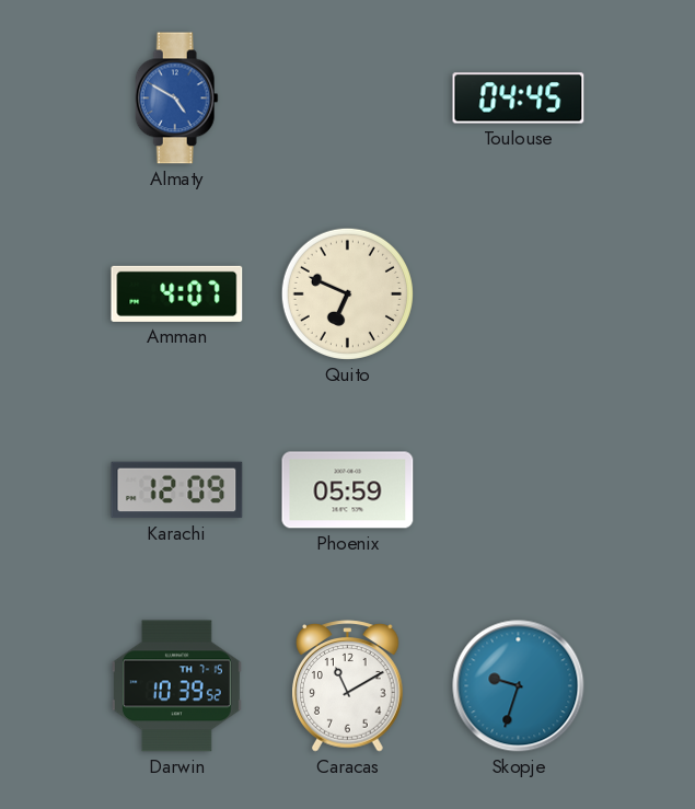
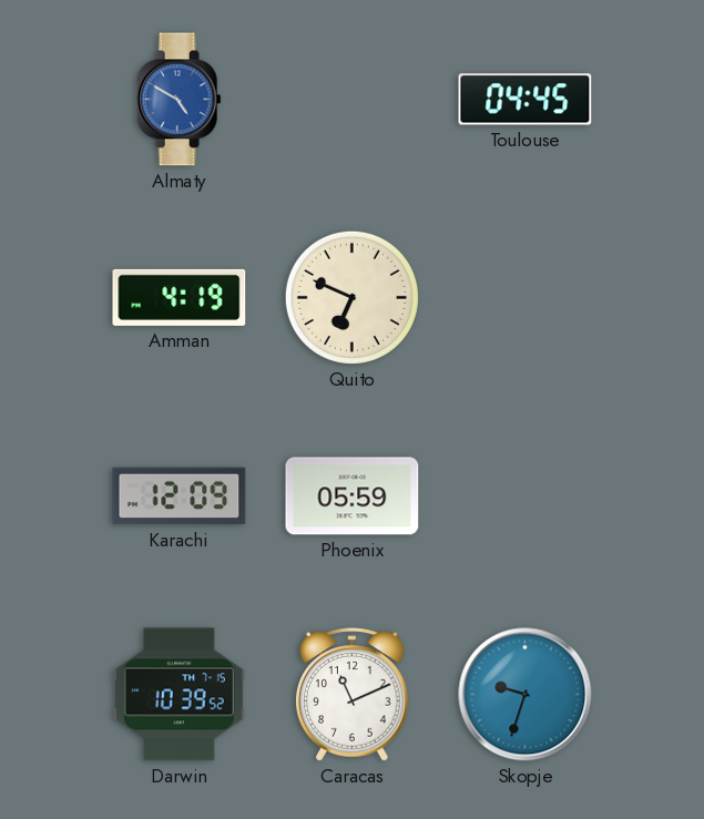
Amman: 4:07 -> 4:19
Caracas: 11:10 -> 11:11
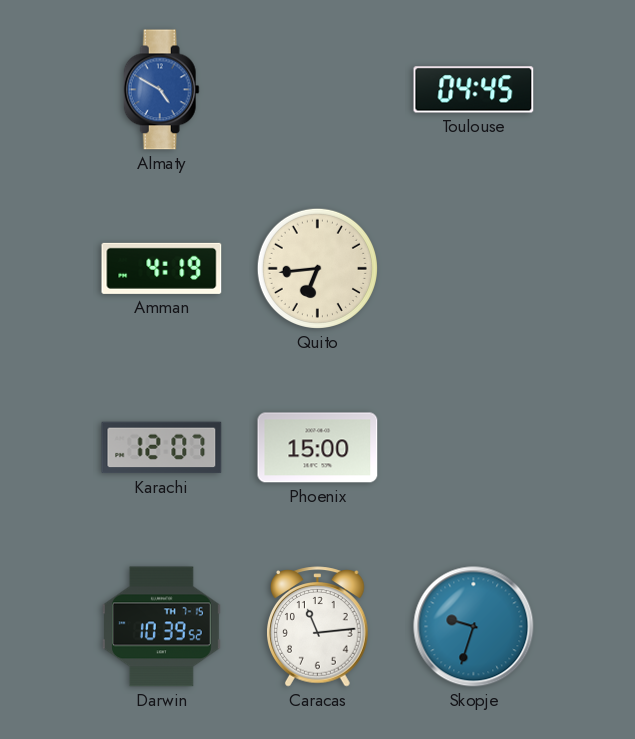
Quito: 6:49 -> 6:44
Karachi: 12:09 -> 12:07
Phoenix: 05:59 -> 15:00
Caracas: 11:11 -> 11:14
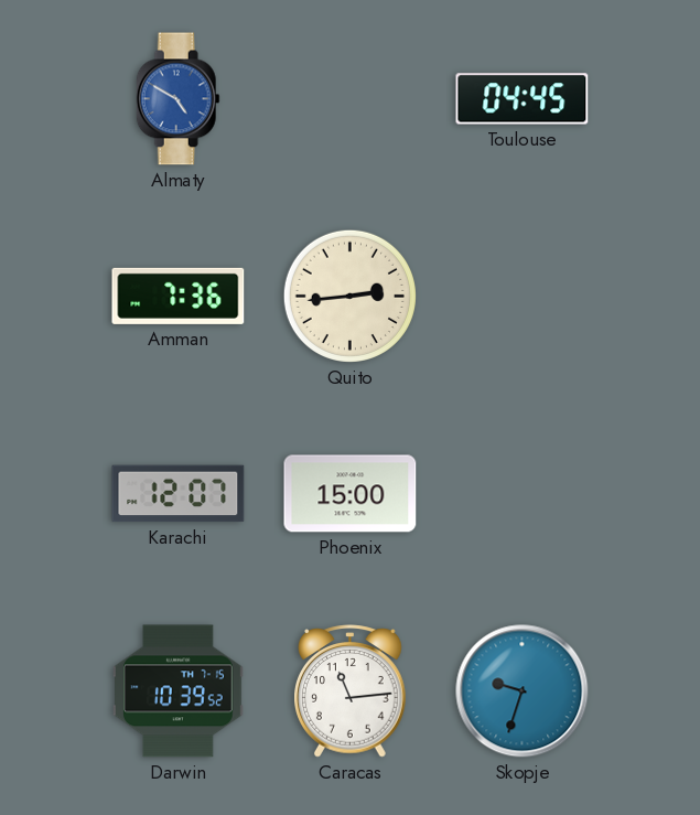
Amman: 4:19 -> 7:36
Quito: 6:44 -> 2:44
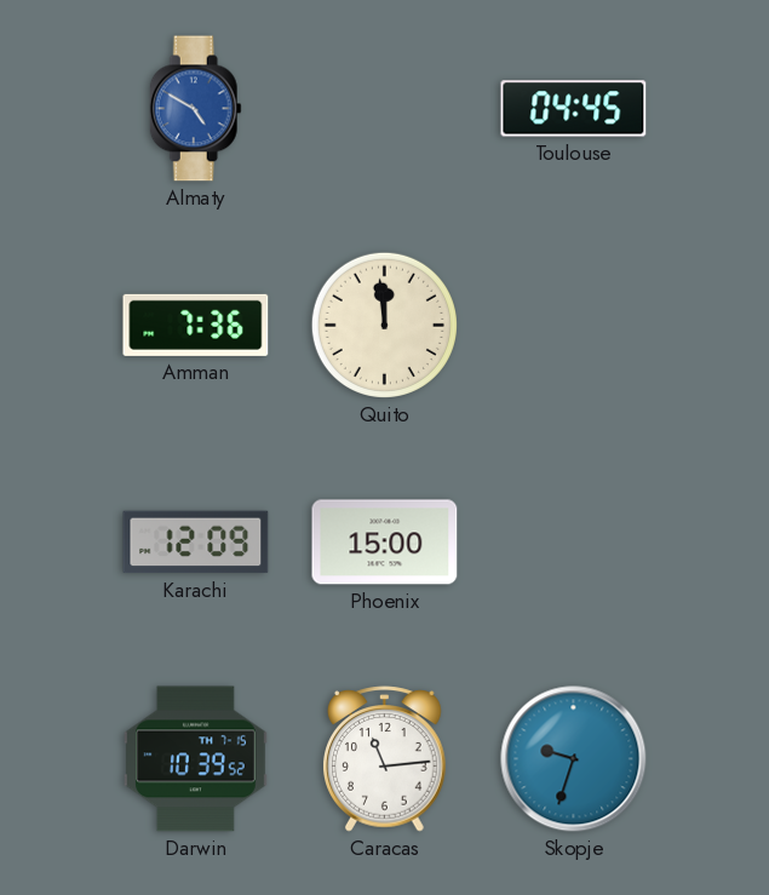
Quito: 2:44 -> 11:59
Karachi: 12:07 -> 12:09
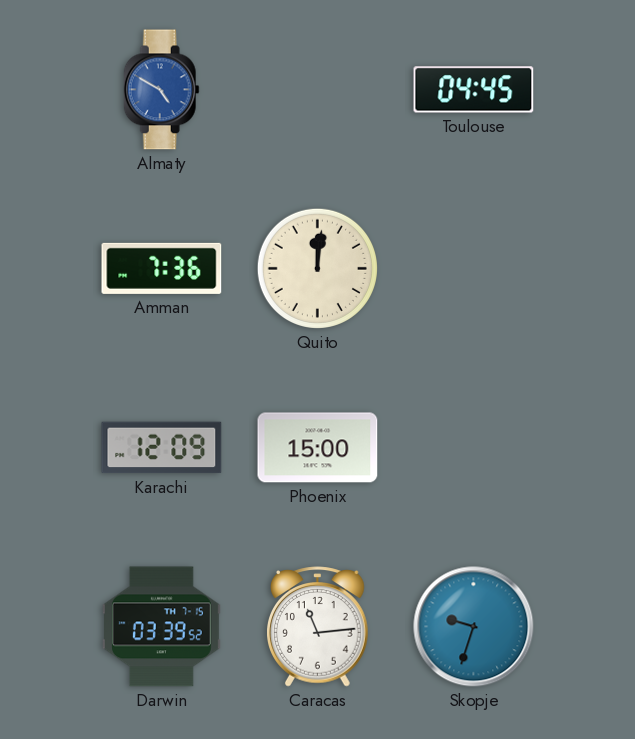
Quito: 11:59 -> 12:01
Darwin: 10:39 -> 03:39
